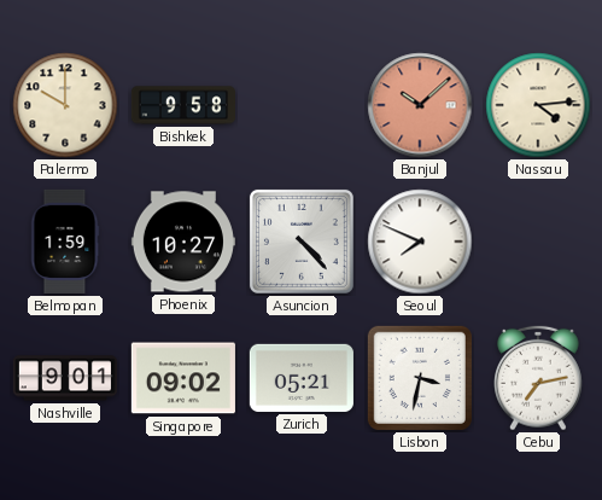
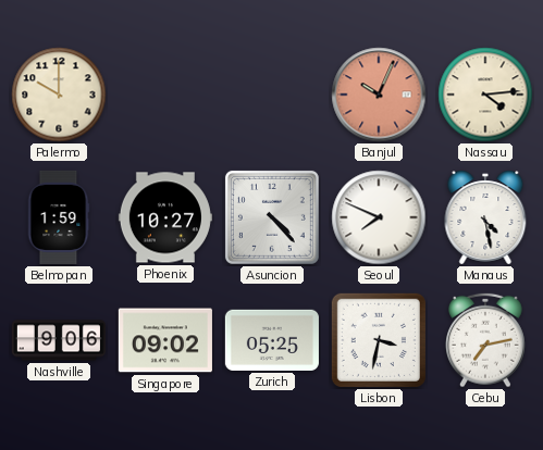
Bishkek: 9:58 -> none
Banjul: 10:08 -> 10:04
Manaus: none -> 4:28
Nashville: 9:01 -> 9:06
Zurich: 05:21 -> 05:25
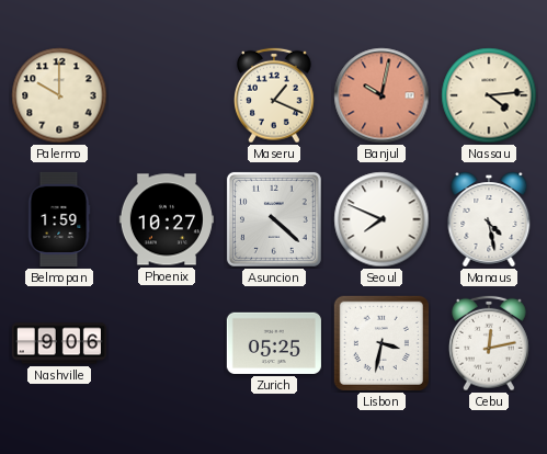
Maseru: none -> 1:19
Banjul: 10:04 -> 10:02
Asuncion: 4:23 -> 4:22
Singapore: 09:02 -> none
Cebu: 7:13 -> 12:13
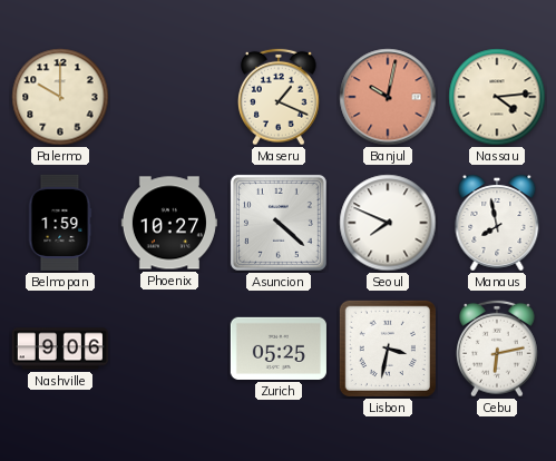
Manaus: 4:28 -> 7:58
Cebu: 12:13 -> 6:13
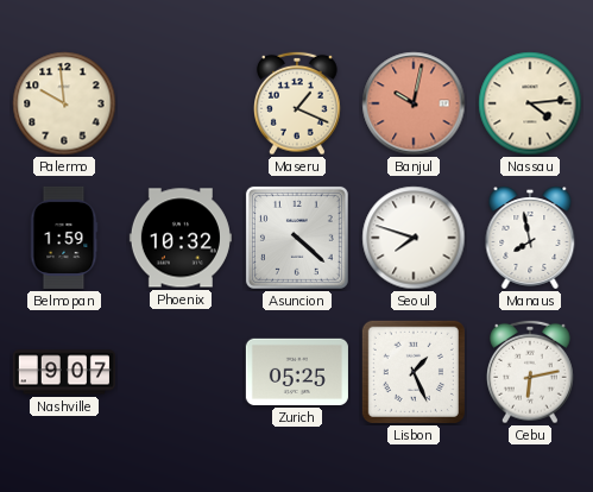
Palermo: 10:00 -> 9:59
Phoenix: 10:27 -> 10:32
Seoul: 7:49 -> 7:48
Nashville: 9:06 -> 9:07
Lisbon: 3:32 -> 1:26
